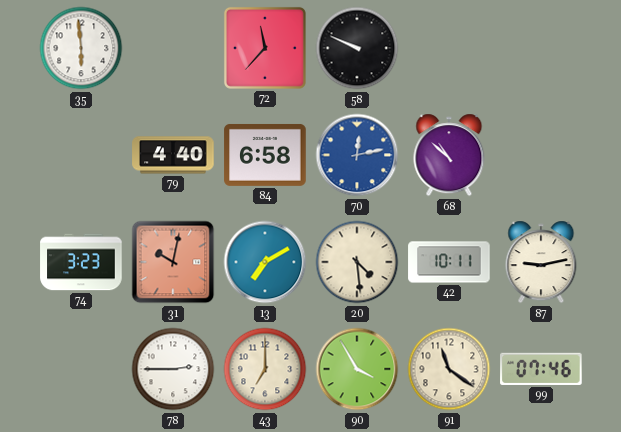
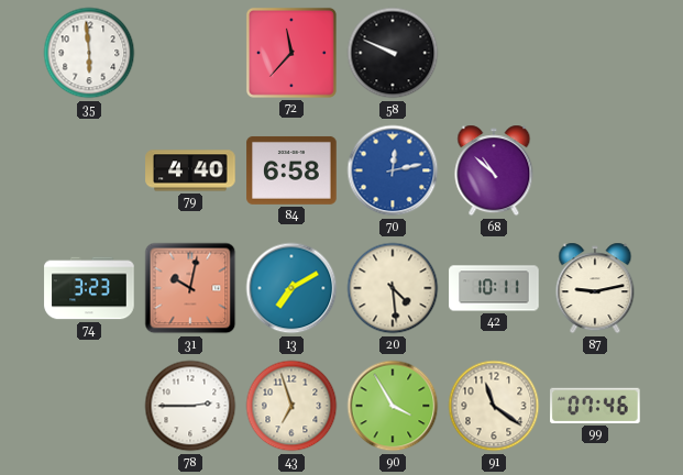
43: 7:00 -> 6:57
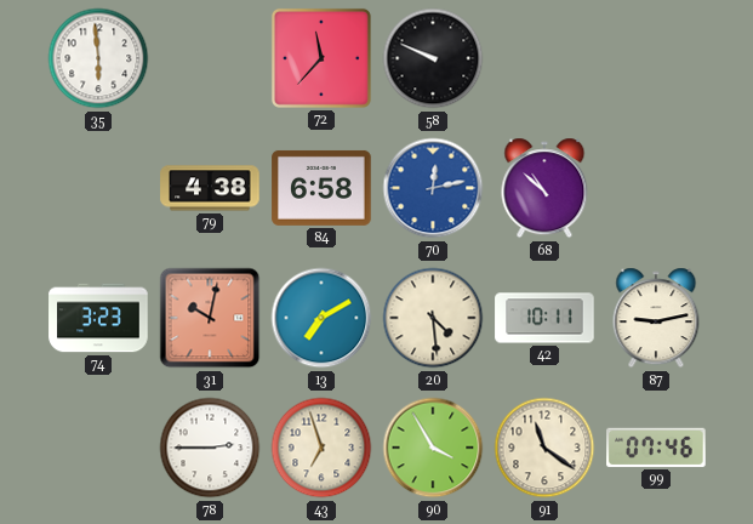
79: 4:40 -> 4:38
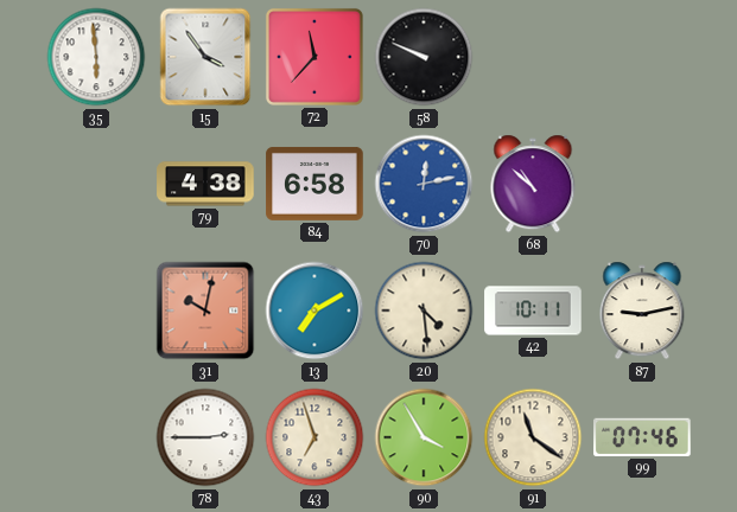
15: none -> 3:54
74: 3:23 -> none
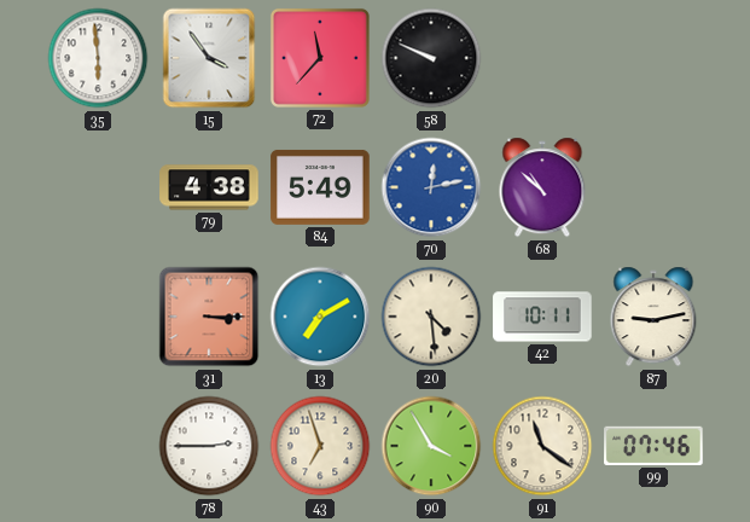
84: 6:58 -> 5:49
31: 10:02 -> 3:15
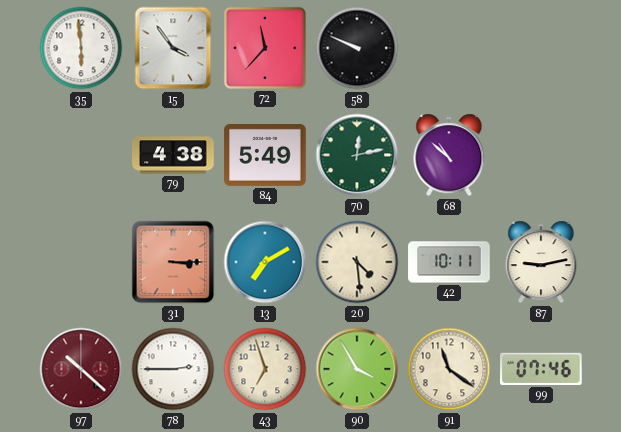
70 dial: blue -> green
97: none -> 10:22
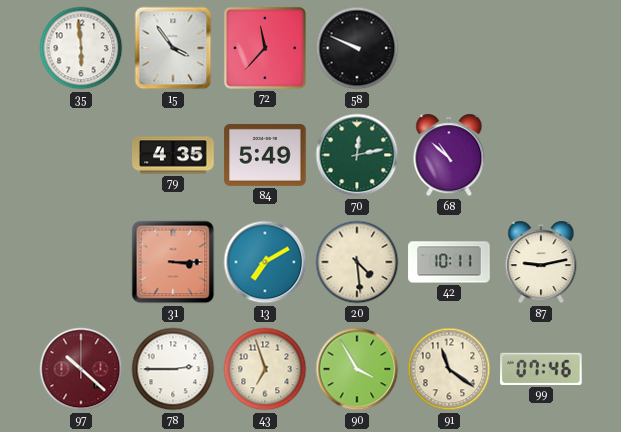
79: 4:38 -> 4:35
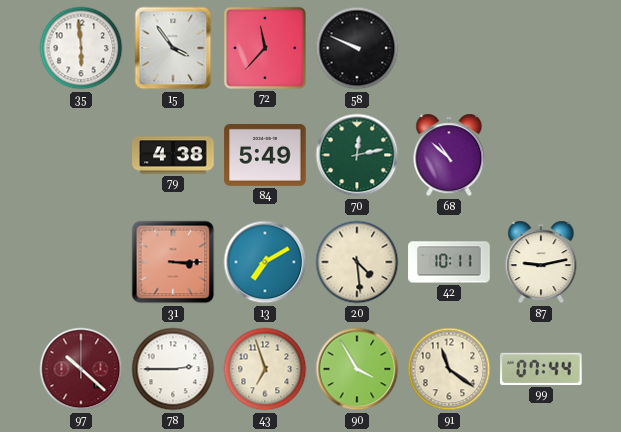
79: 4:35 -> 4:38
99: 07:46 -> 07:44
